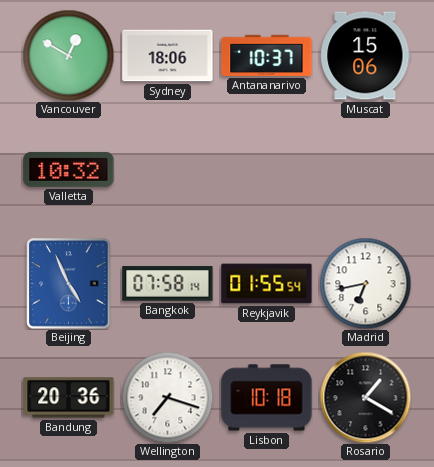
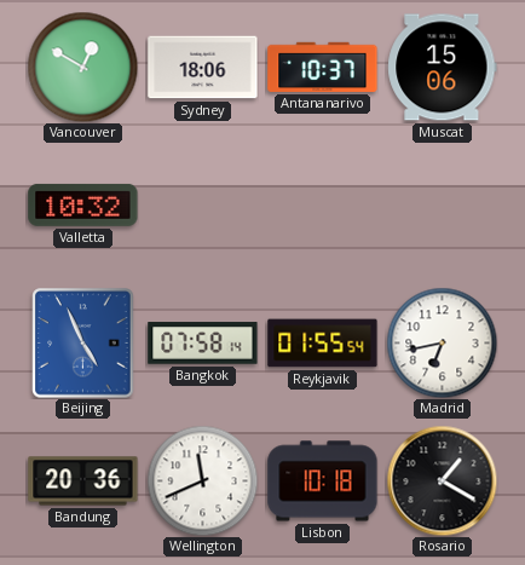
Wellington: 7:18 -> 11:41
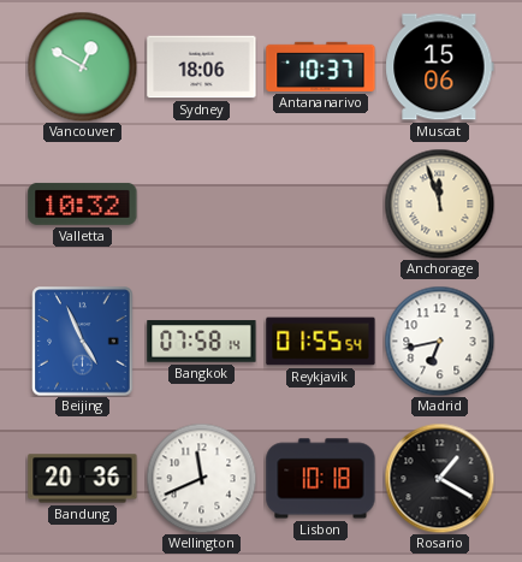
Anchorage: none -> 11:57
